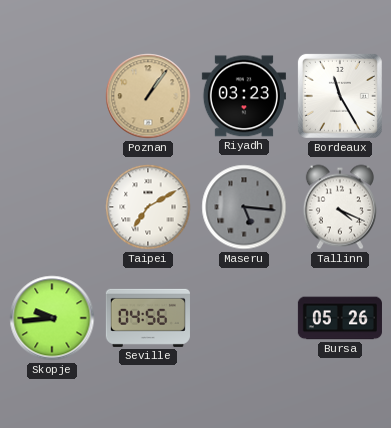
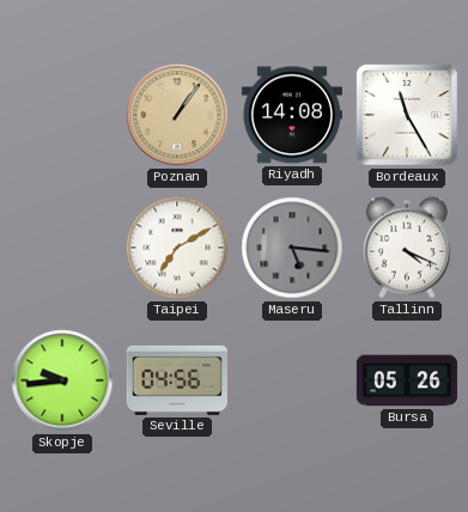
Riyadh: 03:23 -> 14:08
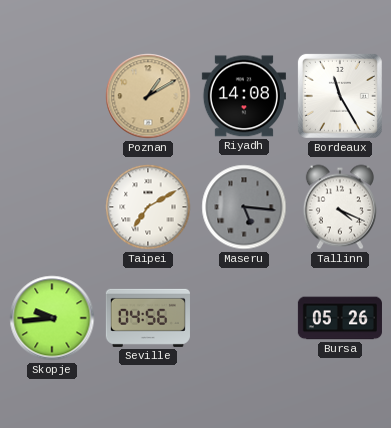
Poznan: 1:06 -> 1:10
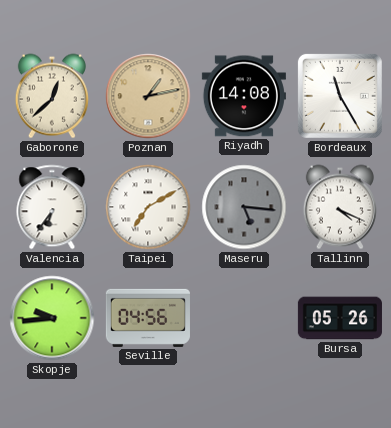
Gaborone: none -> 12:38
Poznan: 1:10 -> 1:13
Valencia: none -> 6:36
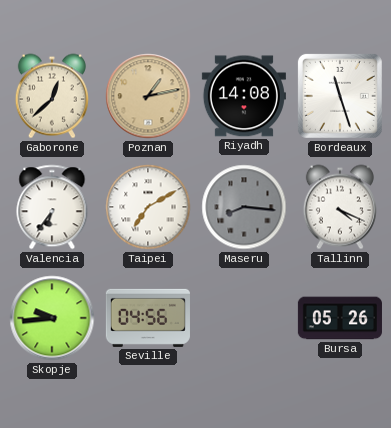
Bordeaux: 11:25 -> 11:27
Maseru: 5:16 -> 8:16
